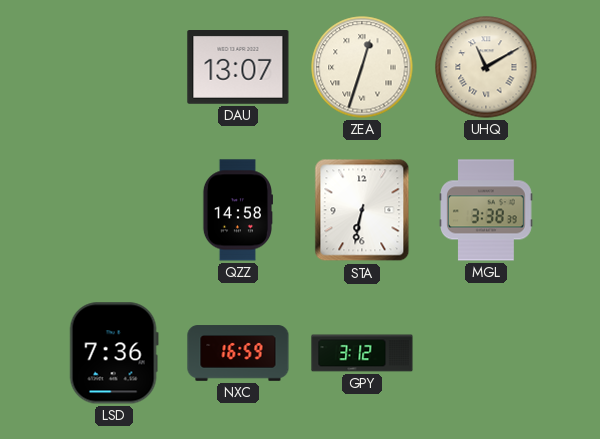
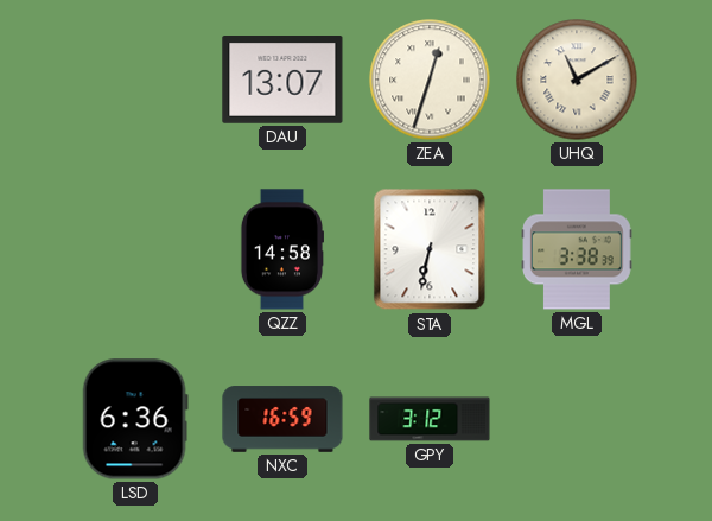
LSD: 7:36 -> 6:36
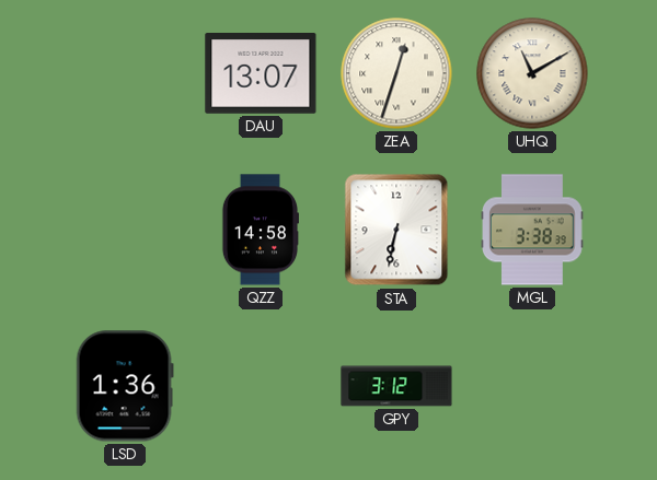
LSD: 6:36 -> 1:36
NXC: 16:59 -> none
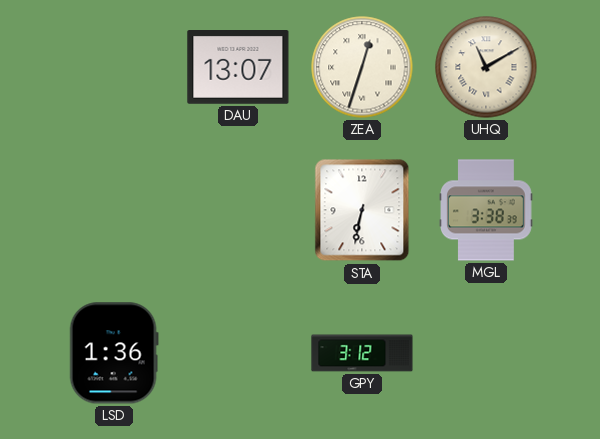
QZZ: 14:58 -> none
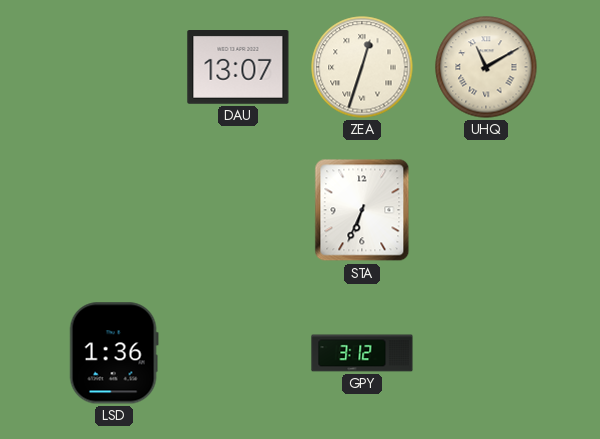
STA: 6:32 -> 6:34
MGL: 3:38 -> none
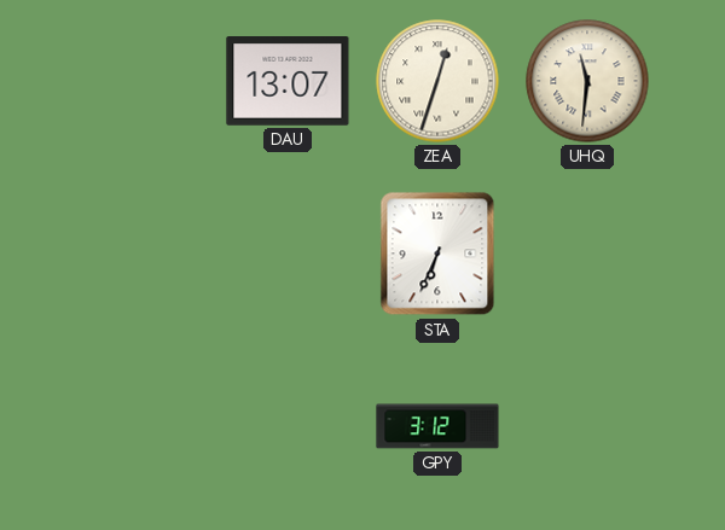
UHQ: 11:10 -> 11:31
LSD: 1:36 -> none
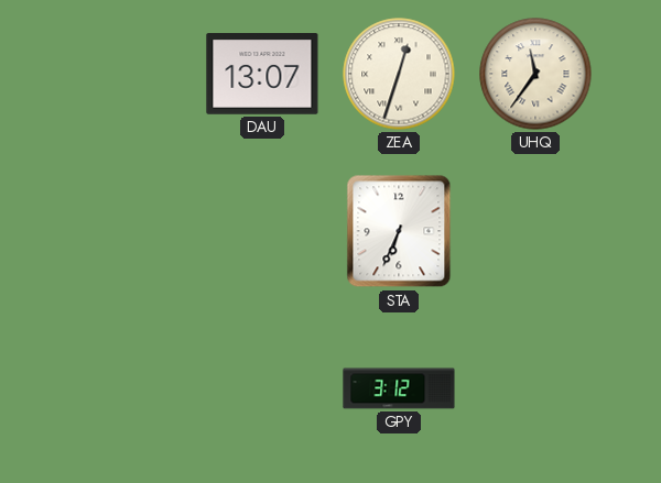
UHQ: 11:31 -> 11:36
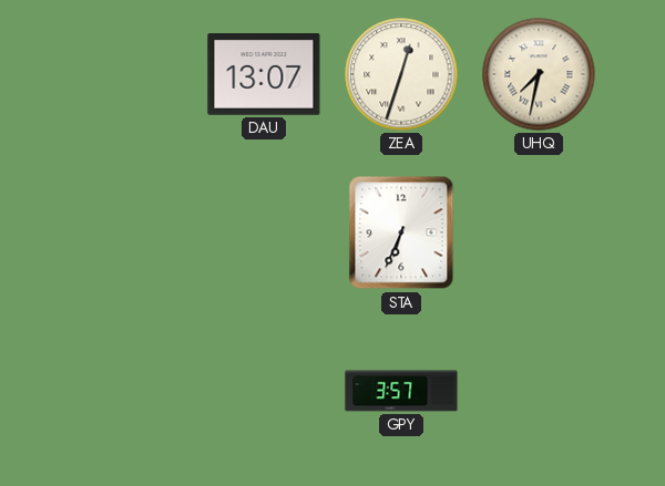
UHQ: 11:36 -> 7:32
GPY: 3:12 -> 3:57
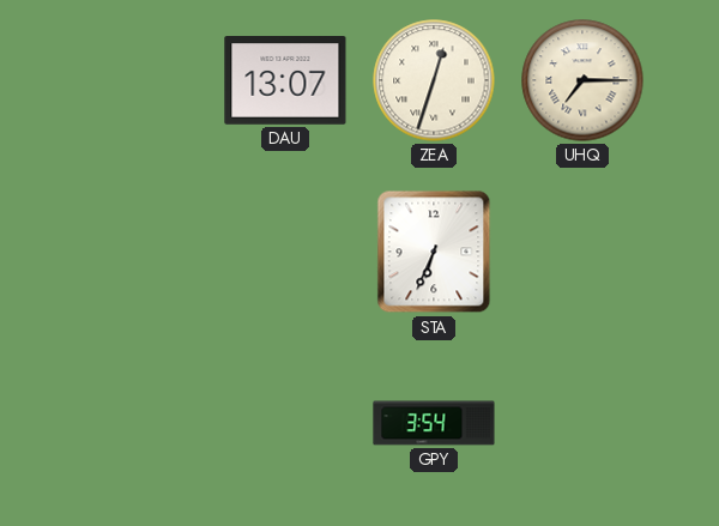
UHQ: 7:32 -> 7:15
GPY: 3:57 -> 3:54
